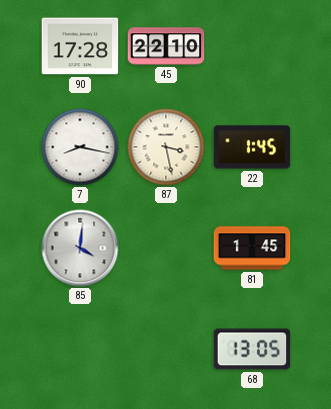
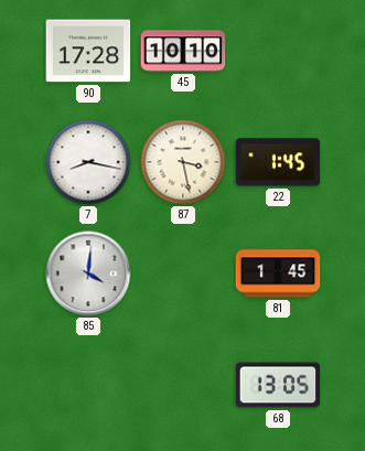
45: 22:10 -> 10:10
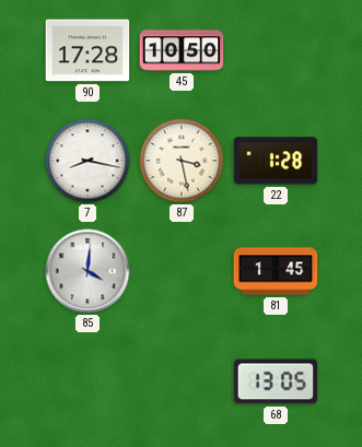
45: 10:10 -> 10:50
22: 1:45 -> 1:28
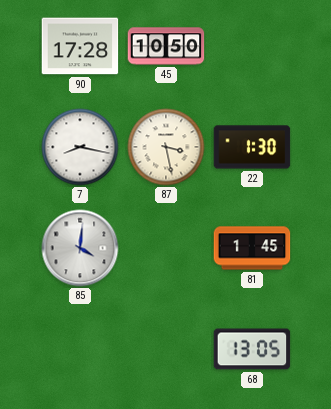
22: 1:28 -> 1:30
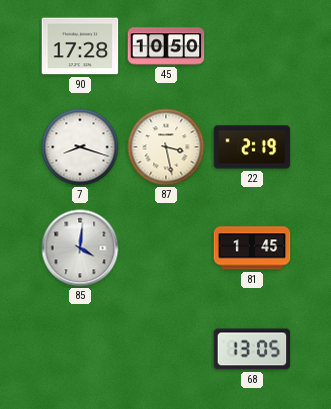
7: 8:17 -> 8:18
22: 1:30 -> 2:19
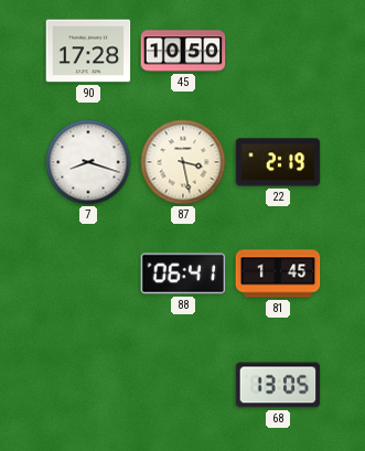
85: 4:01 -> none
88: none -> 06:41
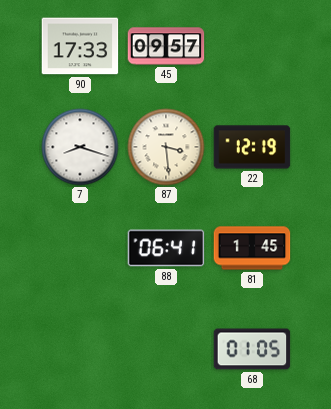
90: 17:28 -> 17:33
45: 10:50 -> 09:57
87: 3:28 -> 3:29
22: 2:19 -> 12:19
68: 13:05 -> 01:05
